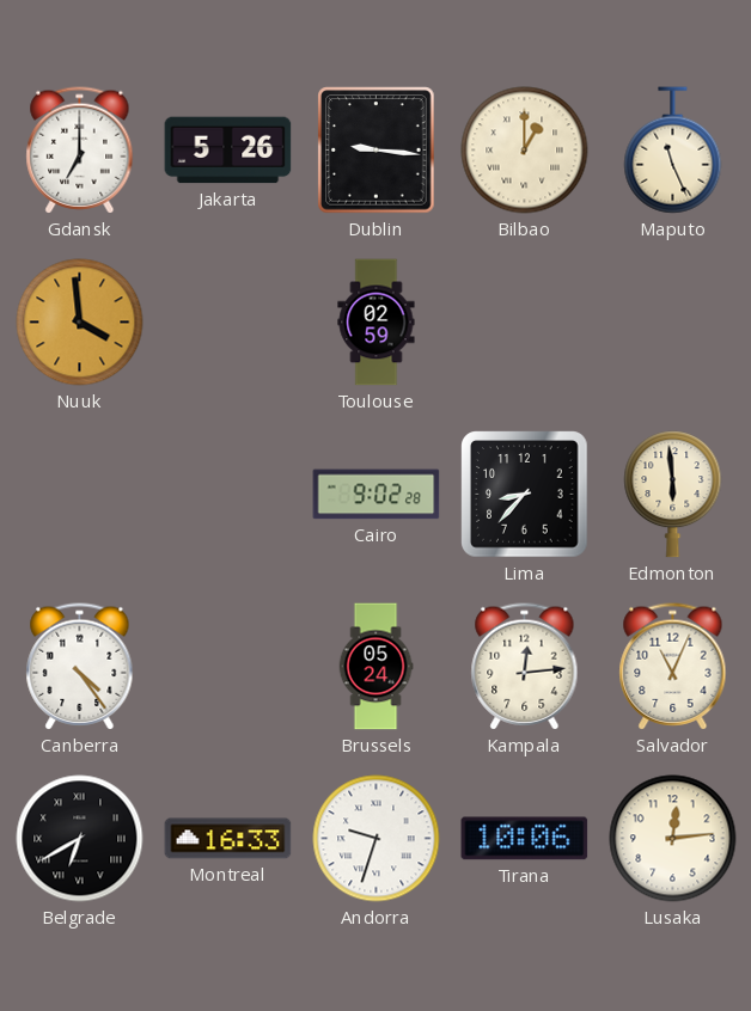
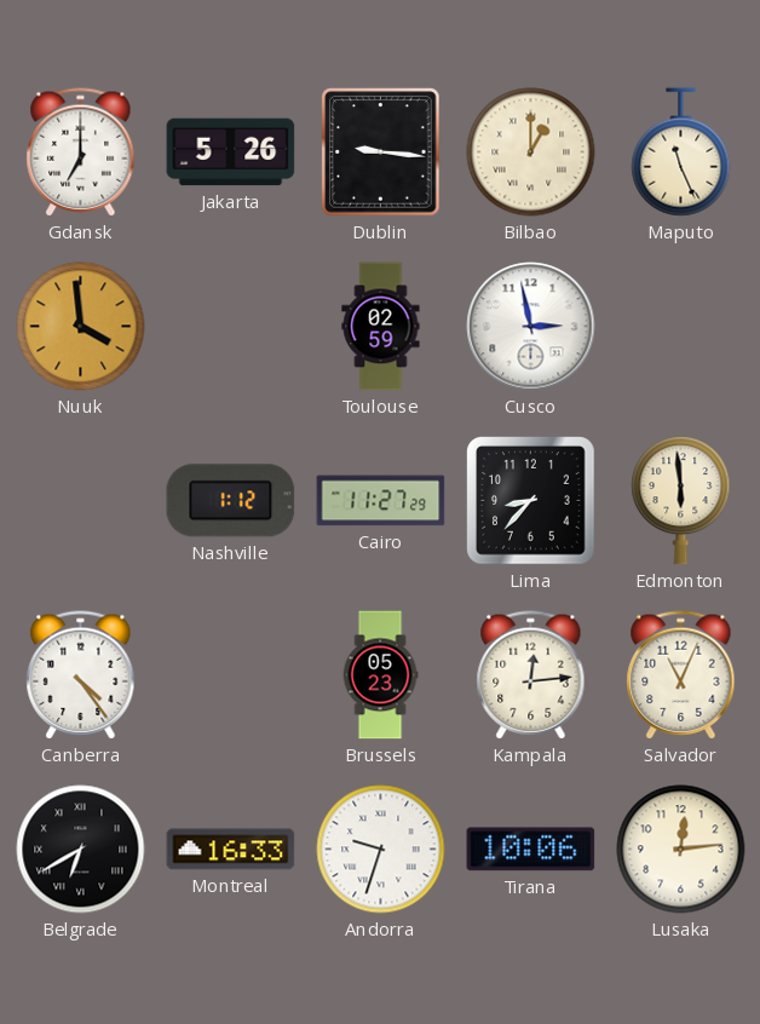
Cusco: none -> 2:58
Nashville: none -> 1:12
Cairo: 9:02 -> 11:27
Brussels: 05:24 -> 05:23
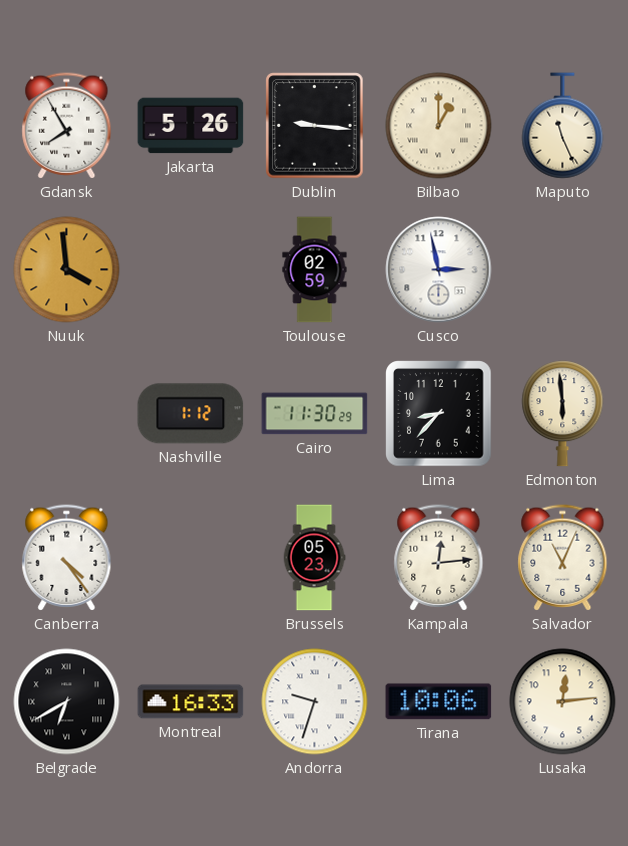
Gdansk: 7:00 -> 7:55
Cairo: 11:27 -> 11:30
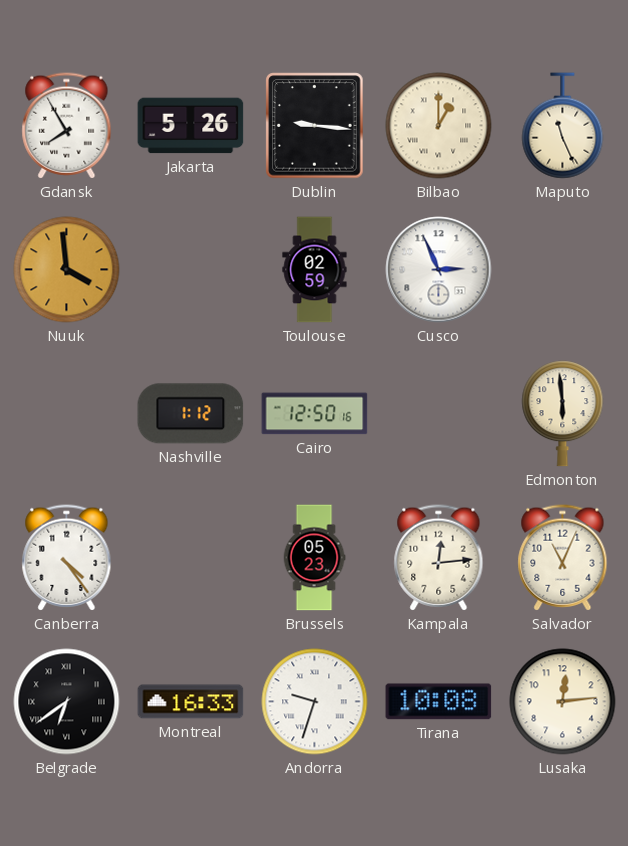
Cusco: 2:58 -> 2:56
Cairo: 11:30 -> 12:50
Lima: 8:37 -> none
Belgrade: 6:40 -> 6:39
Tirana: 10:06 -> 10:08
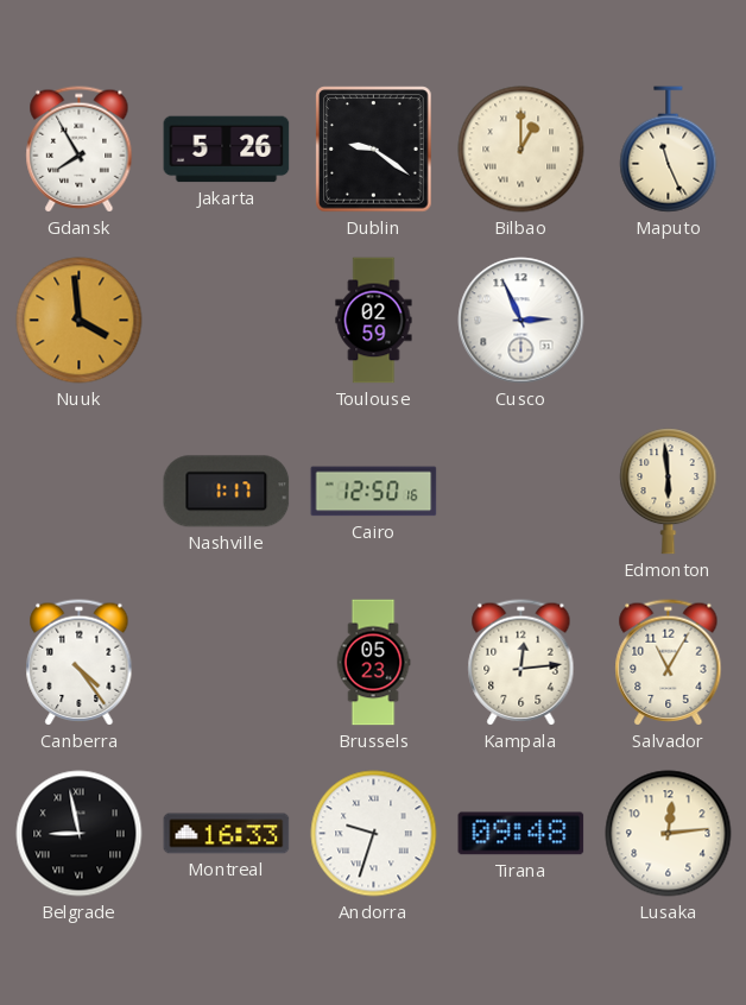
Dublin: 9:16 -> 9:21
Nashville: 1:12 -> 1:17
Salvador: 11:04 -> 11:05
Belgrade: 6:39 -> 8:58
Tirana: 10:08 -> 09:48
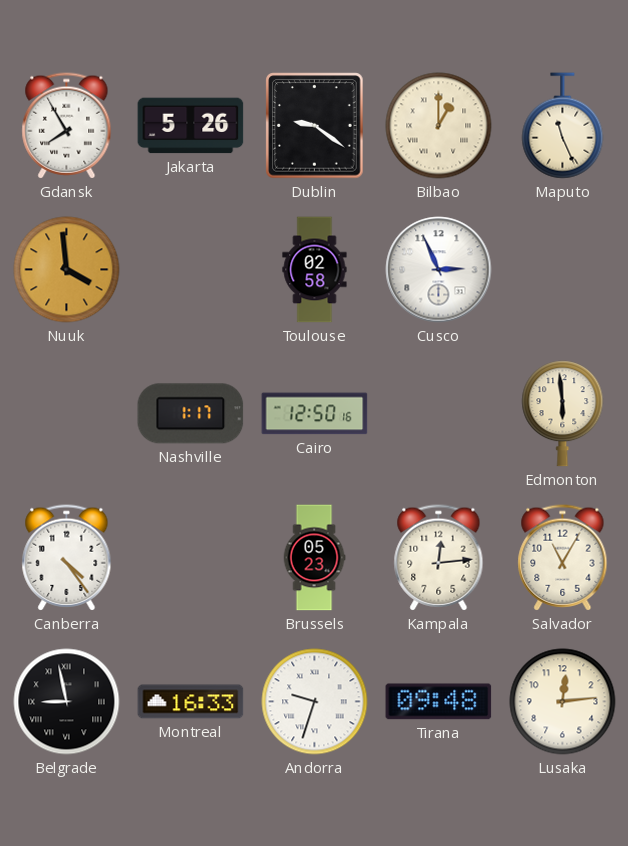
Toulouse: 02:59 -> 02:58
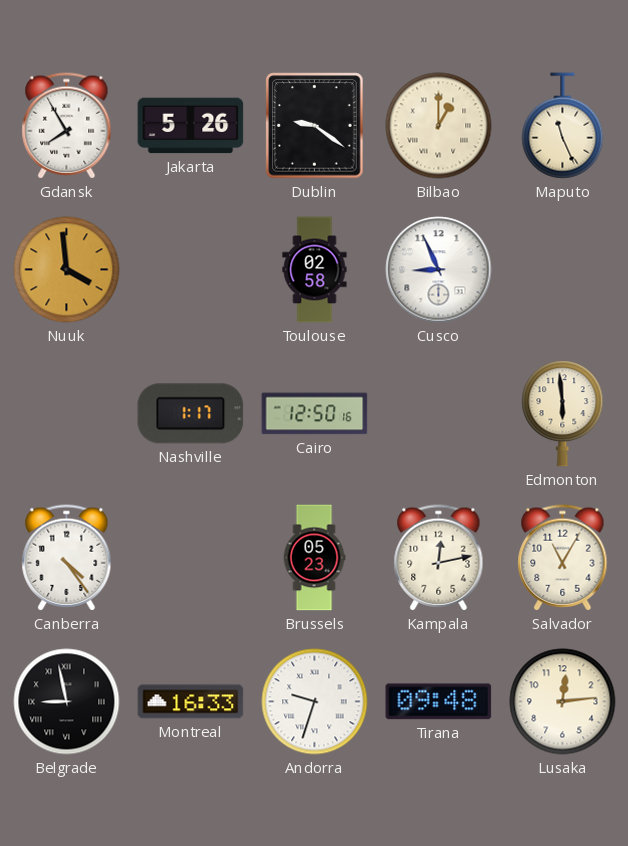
Cusco: 2:56 -> 8:56
Kampala: 12:14 -> 12:13
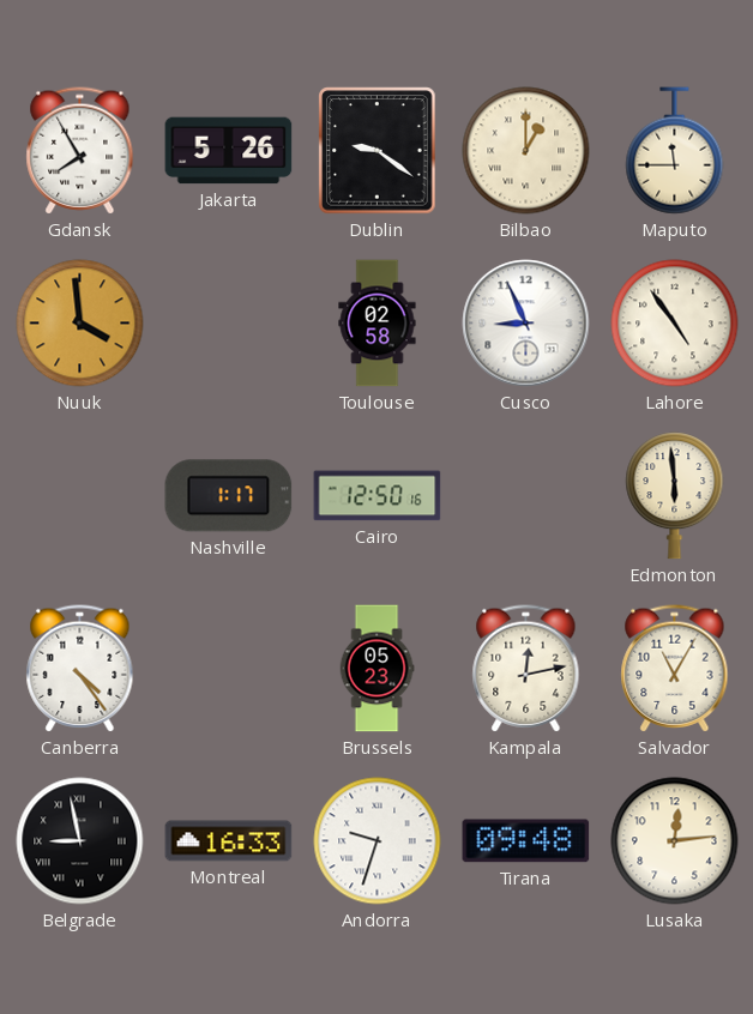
Maputo: 11:26 -> 11:45
Lahore: none -> 4:54
